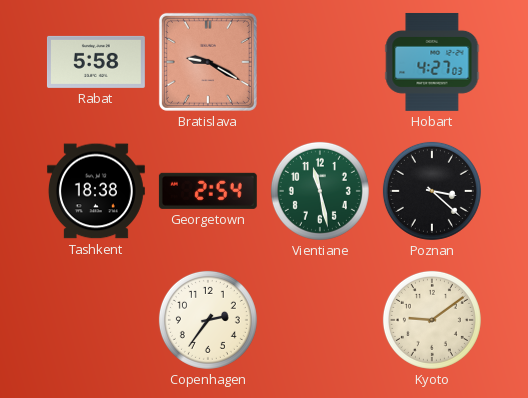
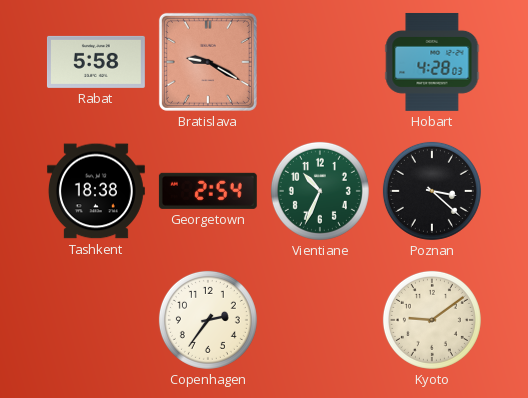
Hobart: 4:27 -> 4:28
Vientiane: 11:28 -> 10:34
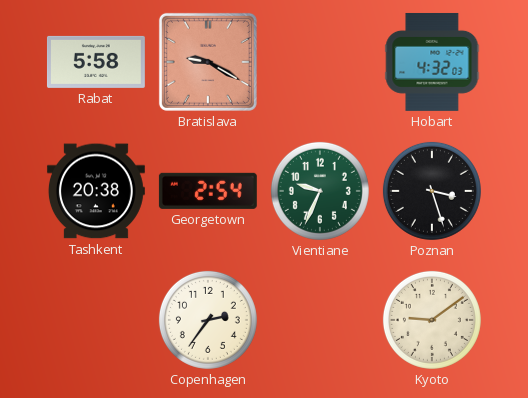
Hobart: 4:28 -> 4:32
Tashkent: 18:38 -> 20:38
Vientiane: 10:34 -> 9:34
Poznan: 3:22 -> 3:27
